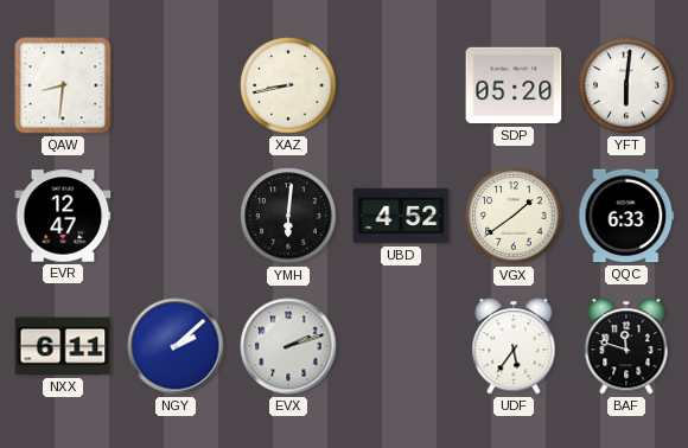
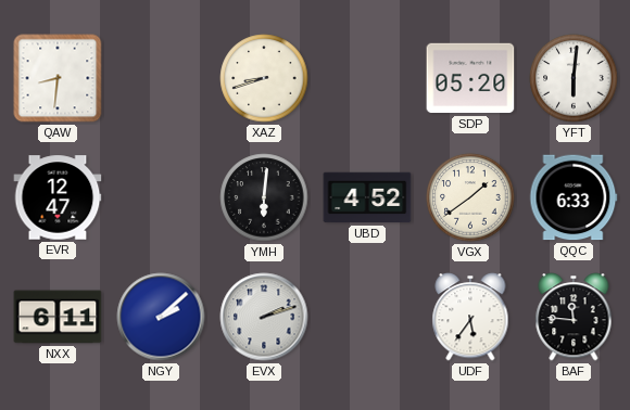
XAZ: 8:43 -> 8:42
BAF: 11:48 -> 11:46
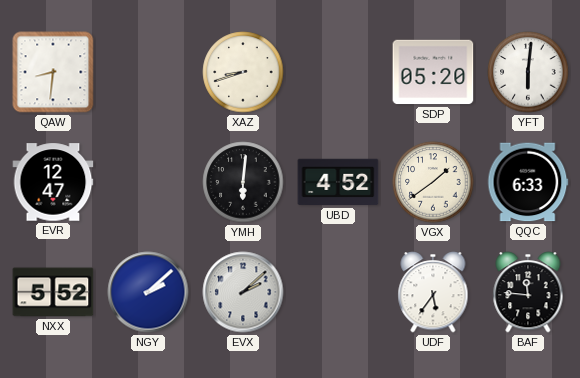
NXX: 6:11 -> 5:52
EVX: 2:12 -> 2:08
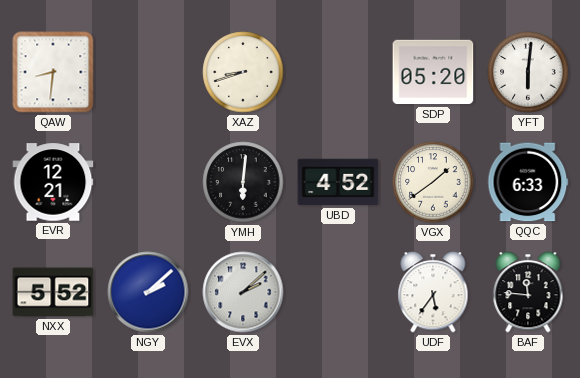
EVR: 12:47 -> 12:21
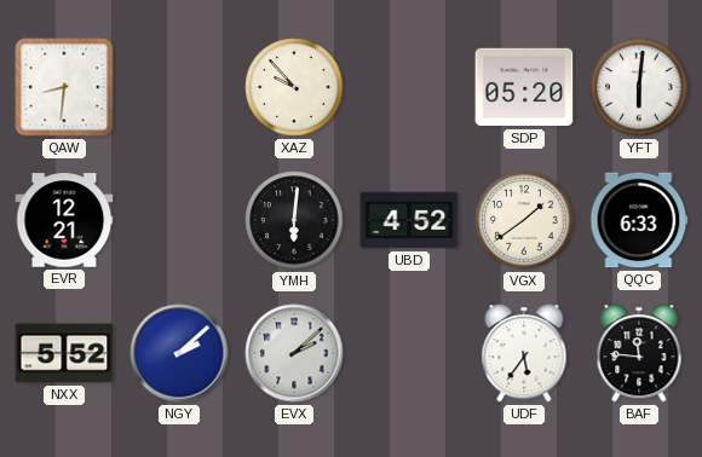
XAZ: 8:42 -> 9:53
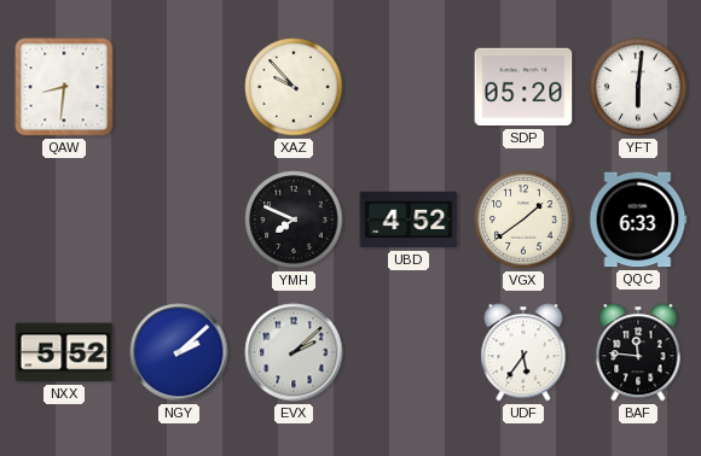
EVR: 12:21 -> none
YMH: 6:01 -> 7:49
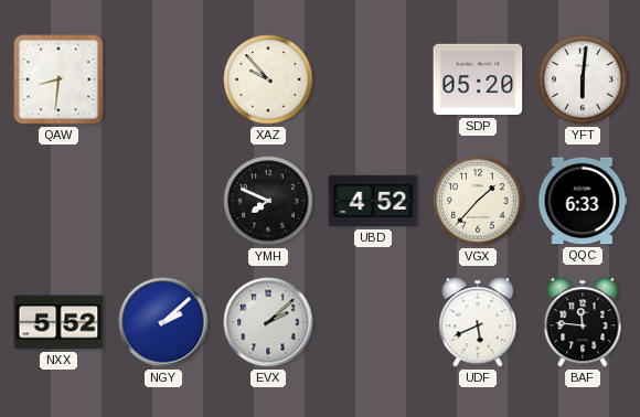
VGX: 1:39 -> 1:37
UDF: 5:36 -> 5:41
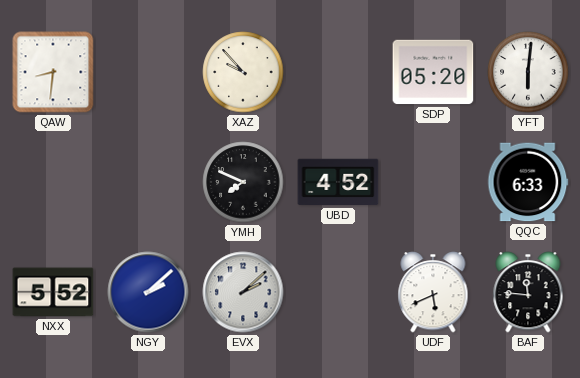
VGX: 1:37 -> none
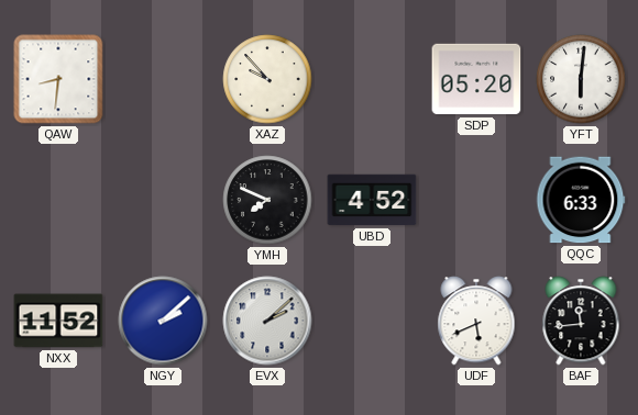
NXX: 5:52 -> 11:52
BAF: 11:46 -> 11:44
